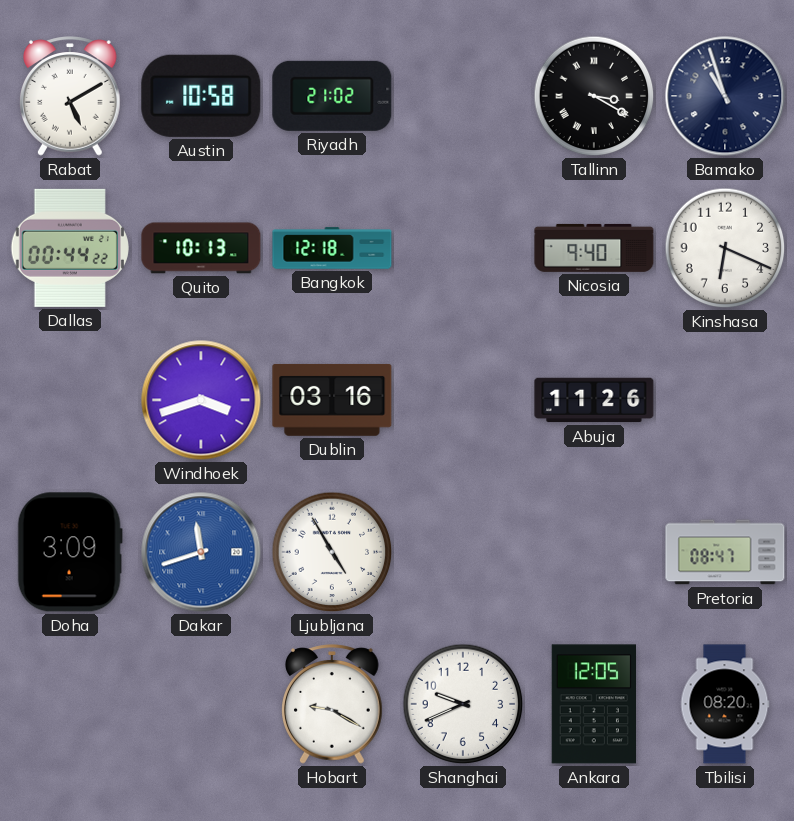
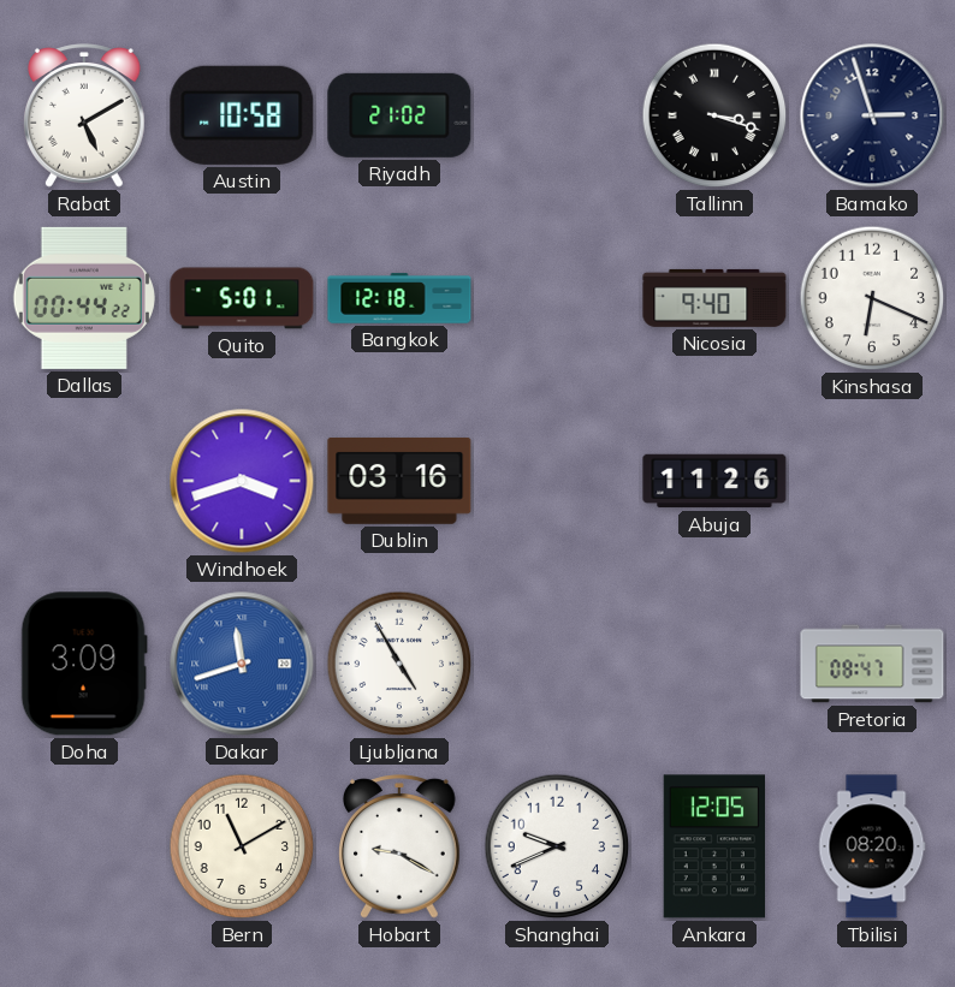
Tallinn: 3:20 -> 3:18
Bamako: 10:57 -> 2:57
Quito: 10:13 -> 5:01
Bern: none -> 11:10
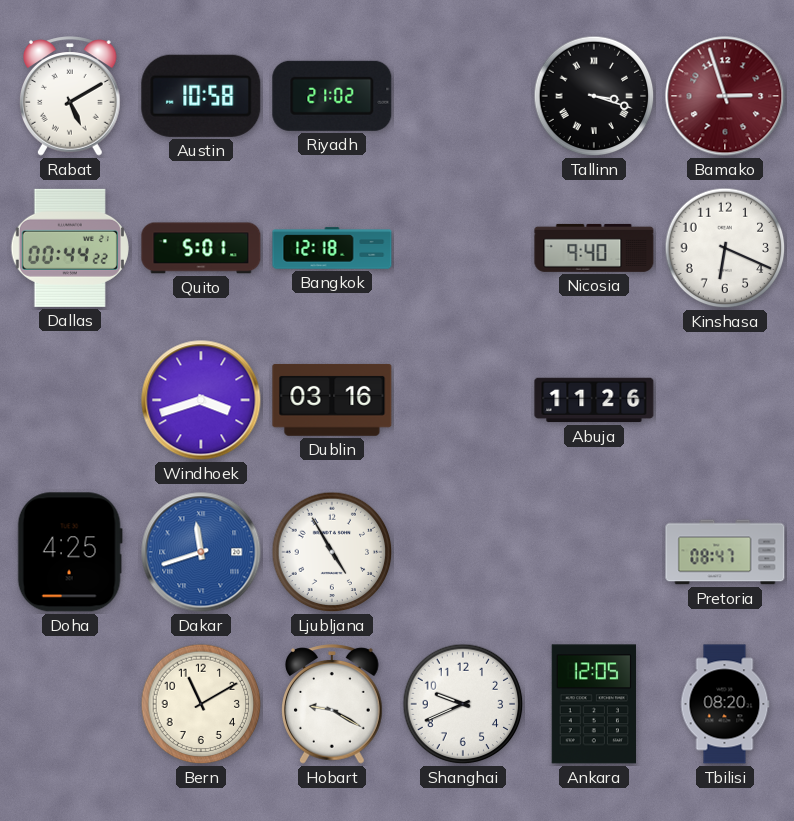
Bamako dial: navy -> burgundy
Doha: 3:09 -> 4:25
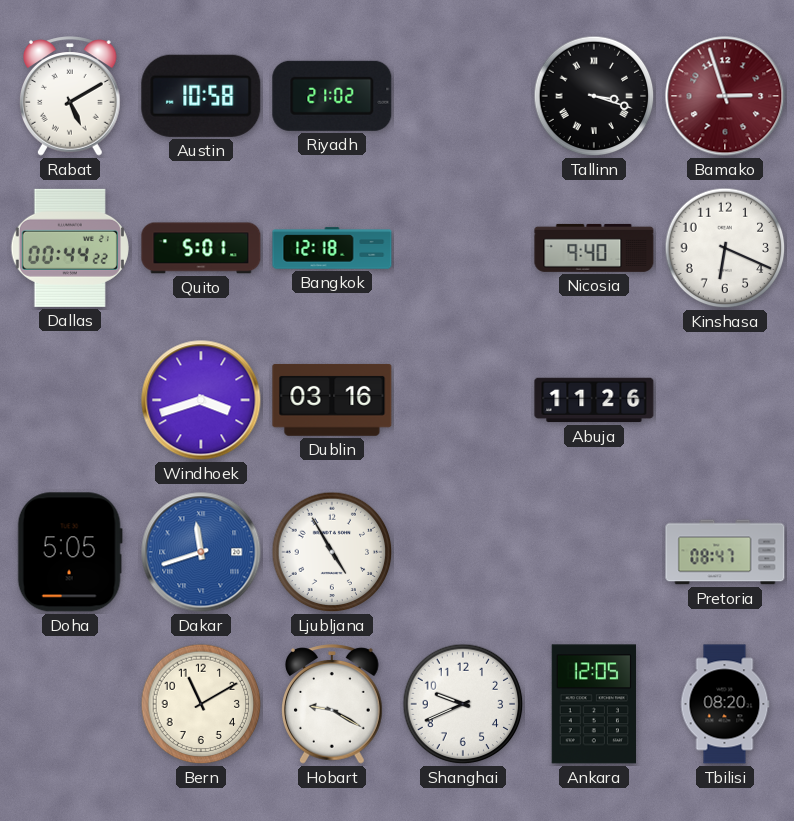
Doha: 4:25 -> 5:05
